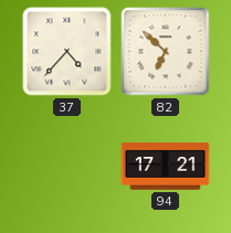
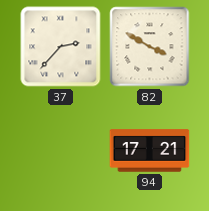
37: 4:37 -> 2:37
82: 6:52 -> 3:50
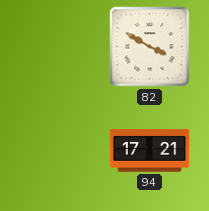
37: 2:37 -> none
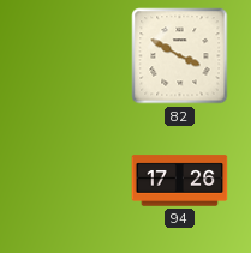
94: 17:21 -> 17:26
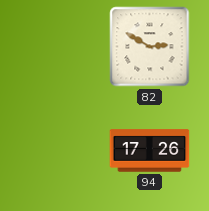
82: 3:50 -> 2:50
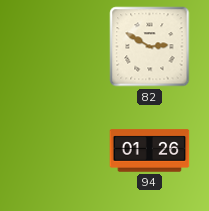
94: 17:26 -> 01:26
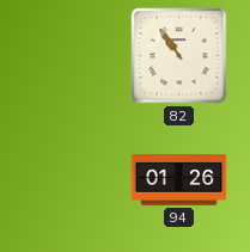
82: 2:50 -> 10:54
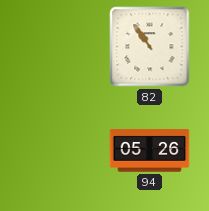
94: 01:26 -> 05:26
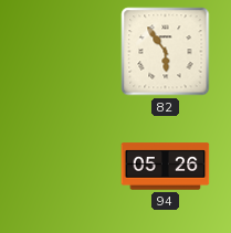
82: 10:54 -> 5:54
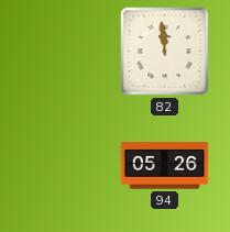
82: 5:54 -> 11:59
